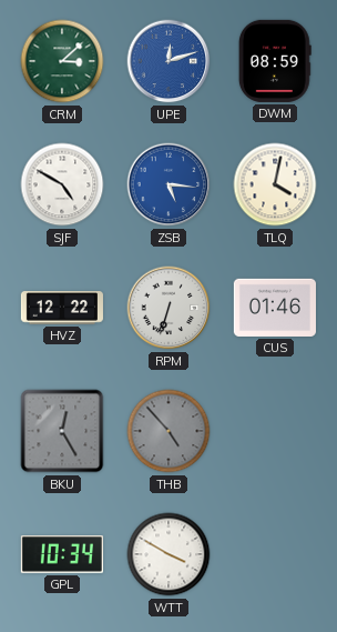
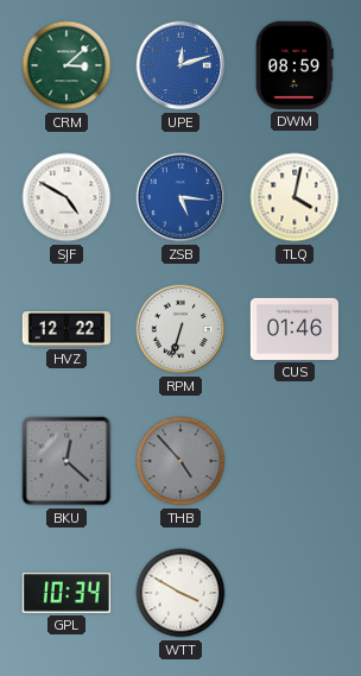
BKU: 12:25 -> 12:22
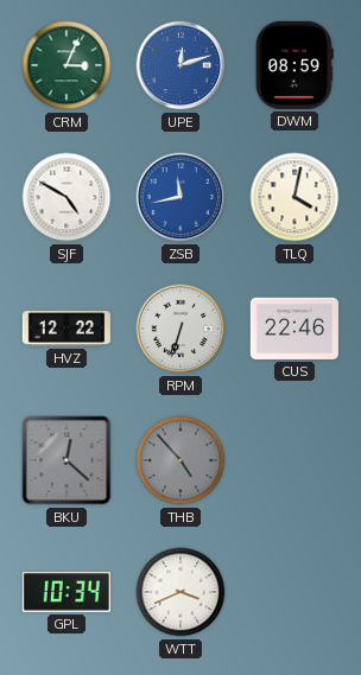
CRM: 3:08 -> 3:04
ZSB: 5:16 -> 11:43
CUS: 01:46 -> 22:46
WTT: 3:50 -> 3:41
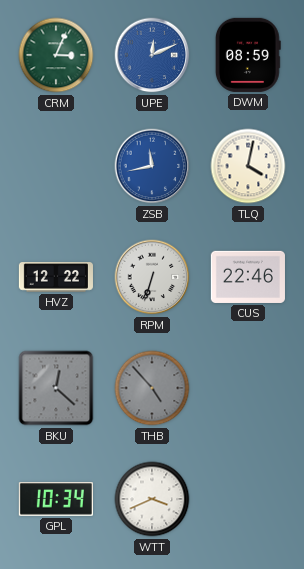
UPE: 12:12 -> 12:11
SJF: 4:50 -> none
